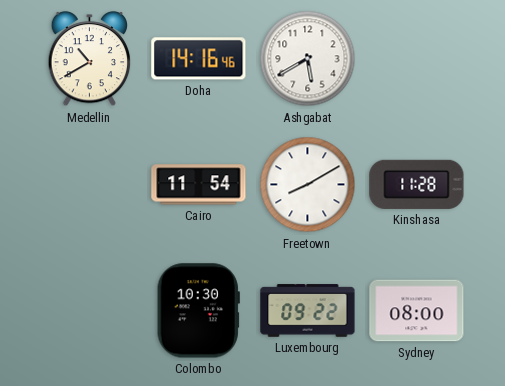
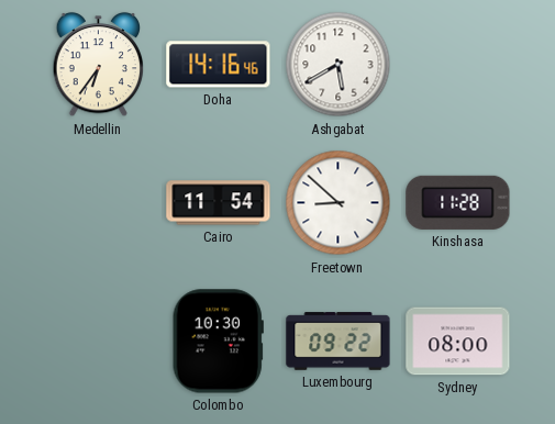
Medellin: 10:40 -> 6:36
Freetown: 8:10 -> 8:52
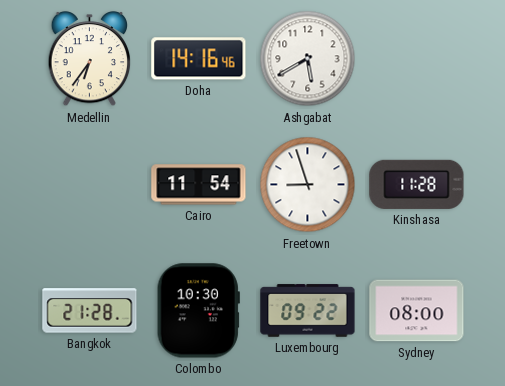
Freetown: 8:52 -> 8:57
Bangkok: none -> 21:28
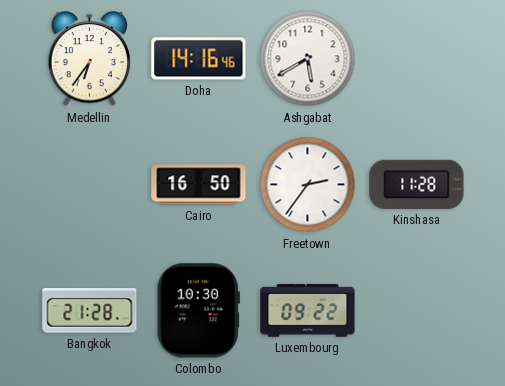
Cairo: 11:54 -> 16:50
Freetown: 8:57 -> 2:36
Sydney: 08:00 -> none
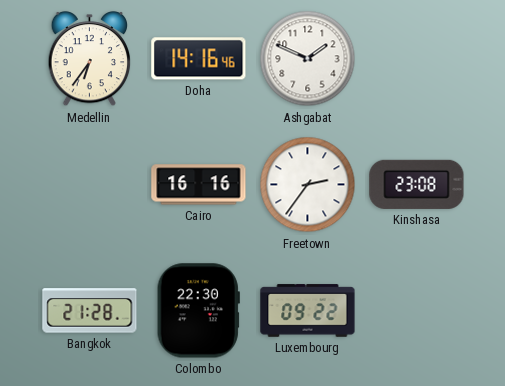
Ashgabat: 5:40 -> 1:49
Cairo: 16:50 -> 16:16
Kinshasa: 11:28 -> 23:08
Colombo: 10:30 -> 22:30
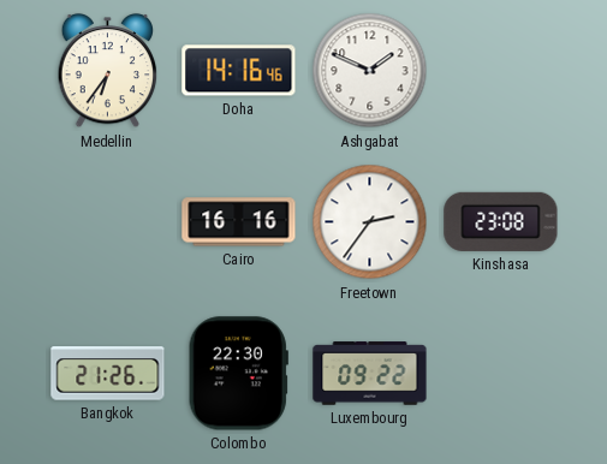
Bangkok: 21:28 -> 21:26
